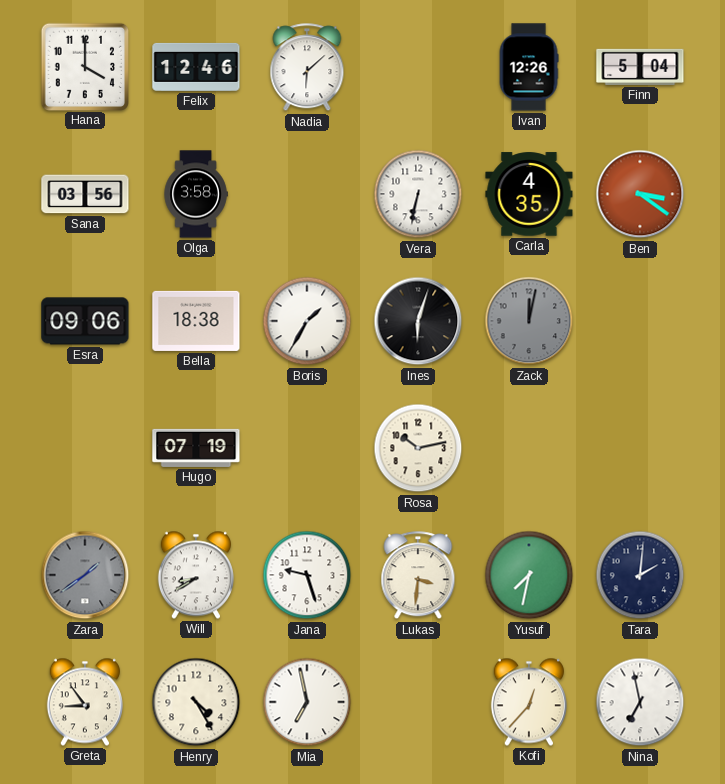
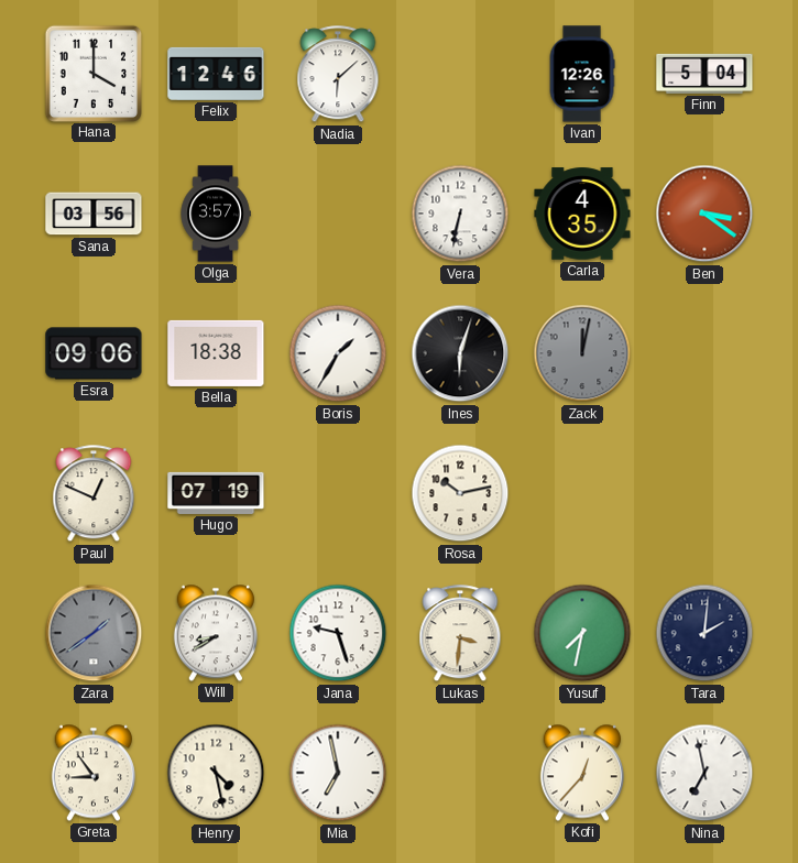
Olga: 3:58 -> 3:57
Paul: none -> 12:49
Henry: 4:25 -> 4:28
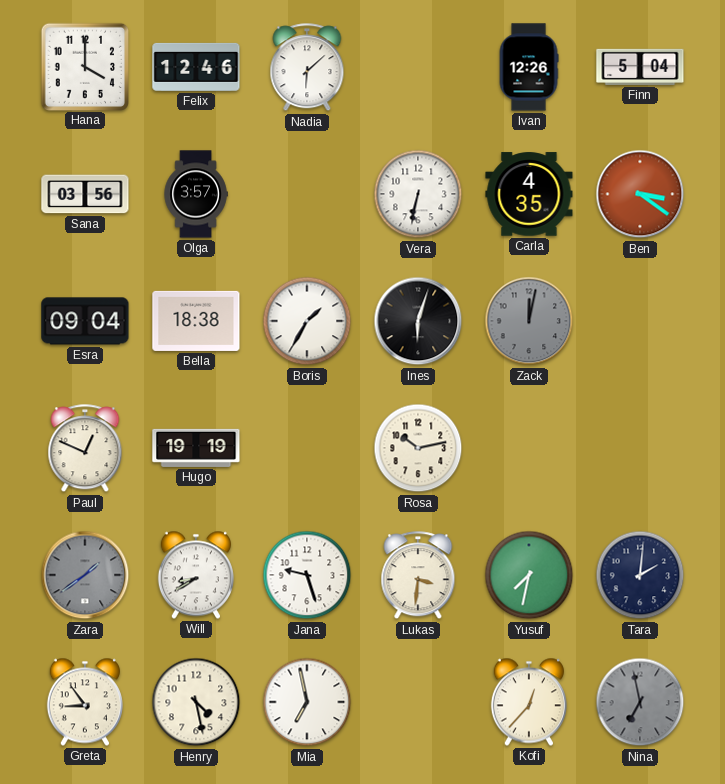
Esra: 09:06 -> 09:04
Hugo: 07:19 -> 19:19
Nina dial: white -> grey
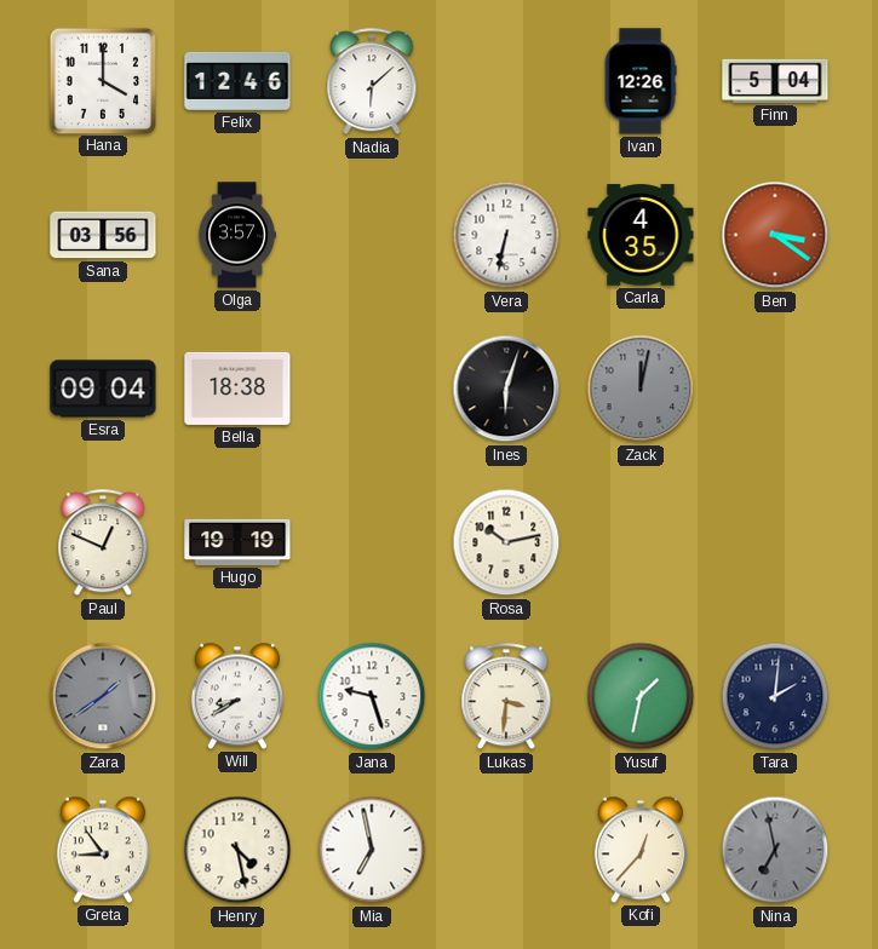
Boris: 1:35 -> none
Yusuf: 7:32 -> 1:32
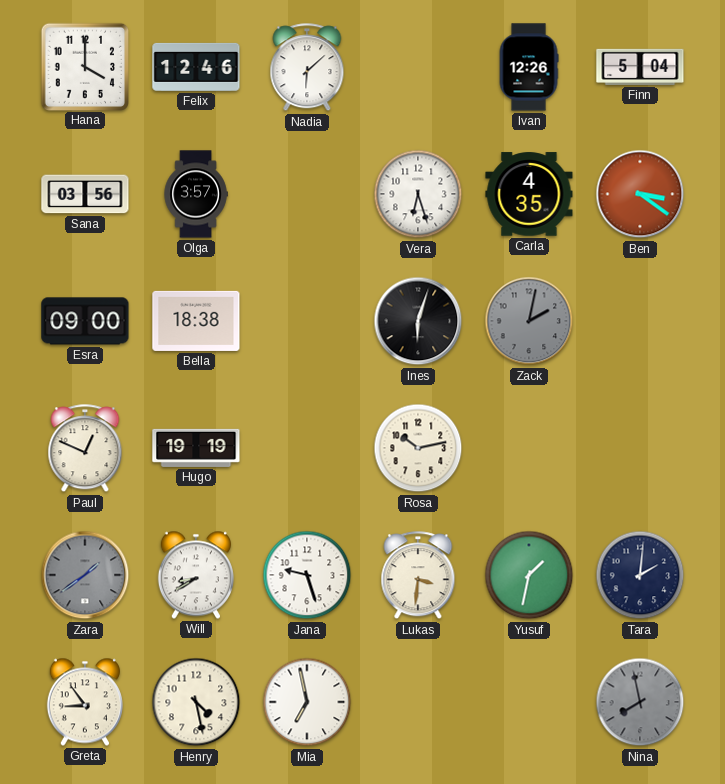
Vera: 6:32 -> 6:27
Esra: 09:04 -> 09:00
Zack: 12:02 -> 2:02
Kofi: 12:37 -> none
Nina: 6:58 -> 7:58
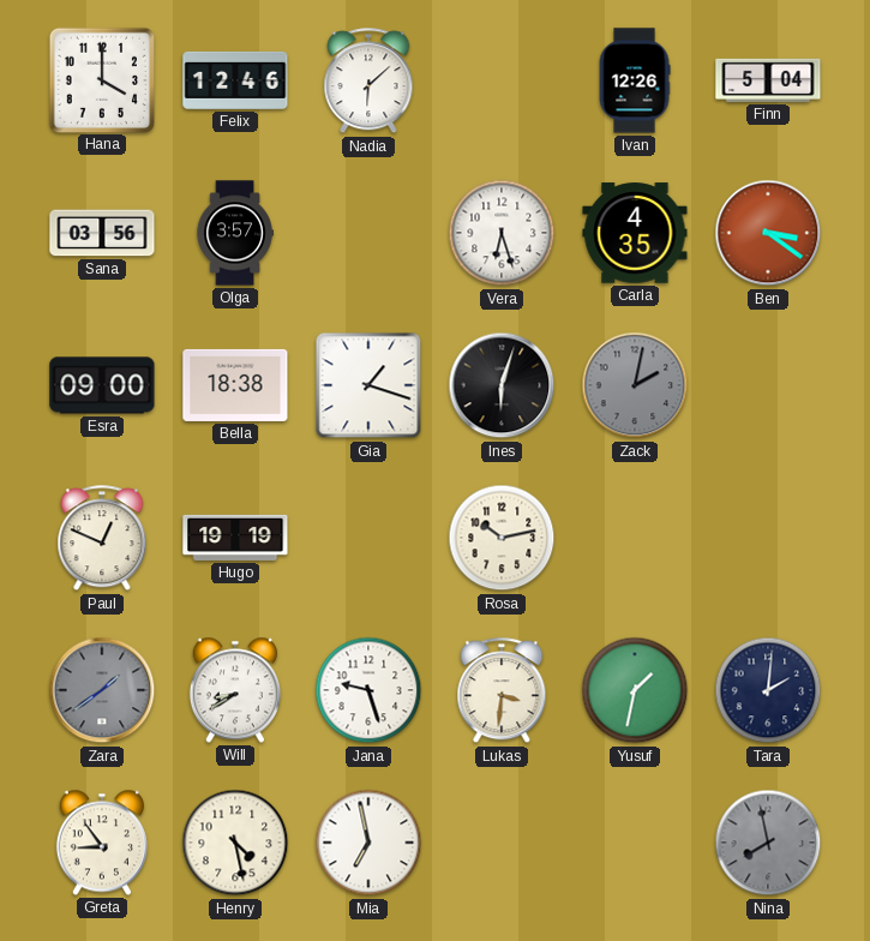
Gia: none -> 1:18
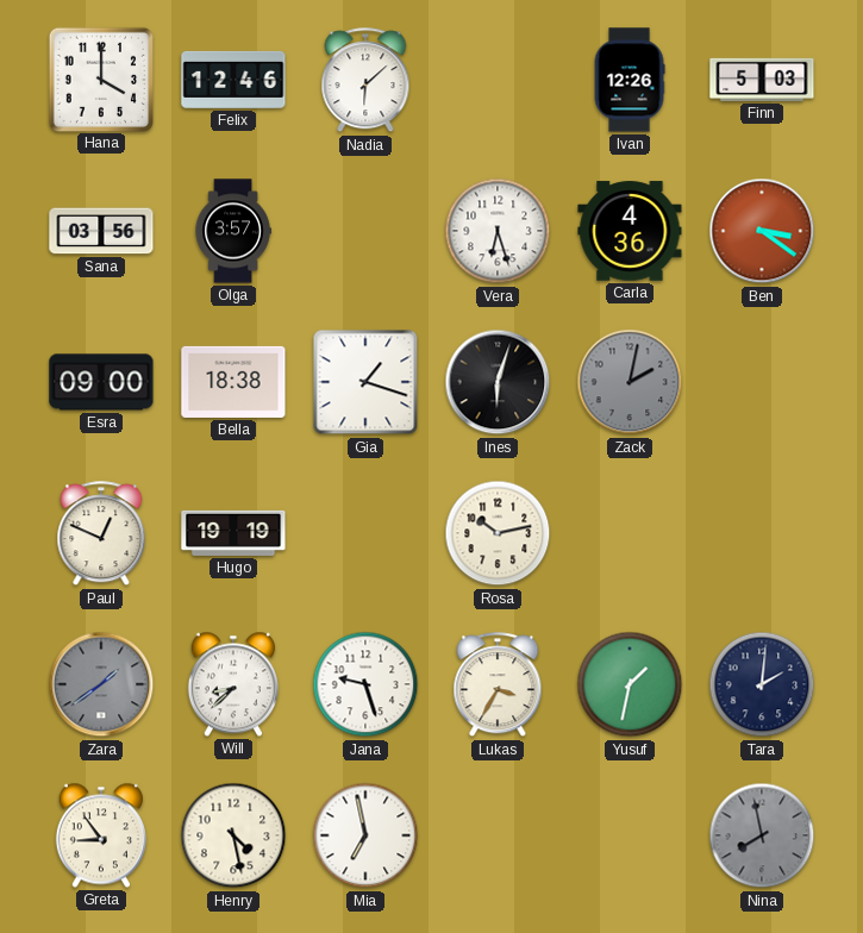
Finn: 5:04 -> 5:03
Carla: 4:35 -> 4:36
Will: 8:40 -> 8:38
Lukas: 3:31 -> 3:35
